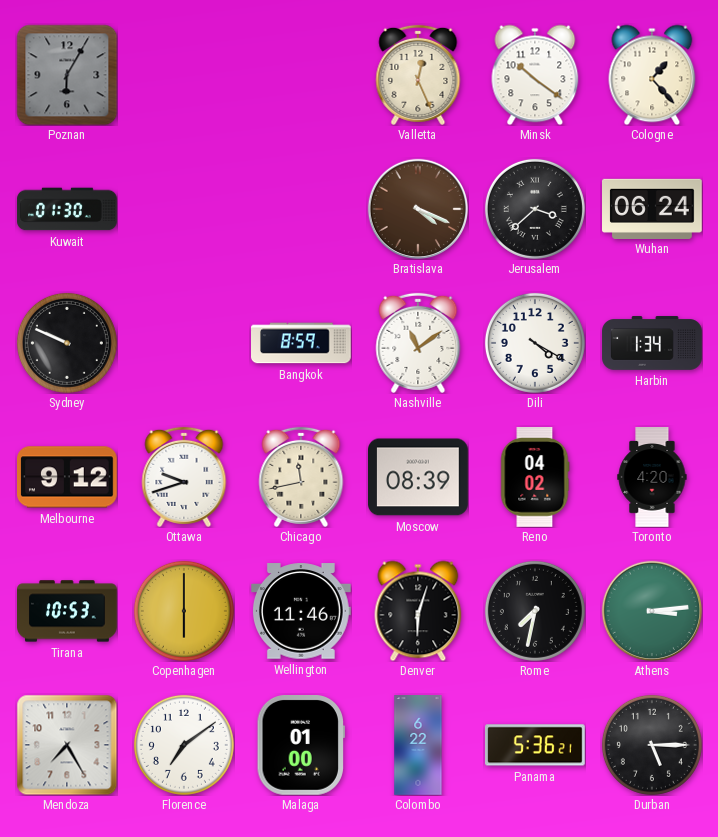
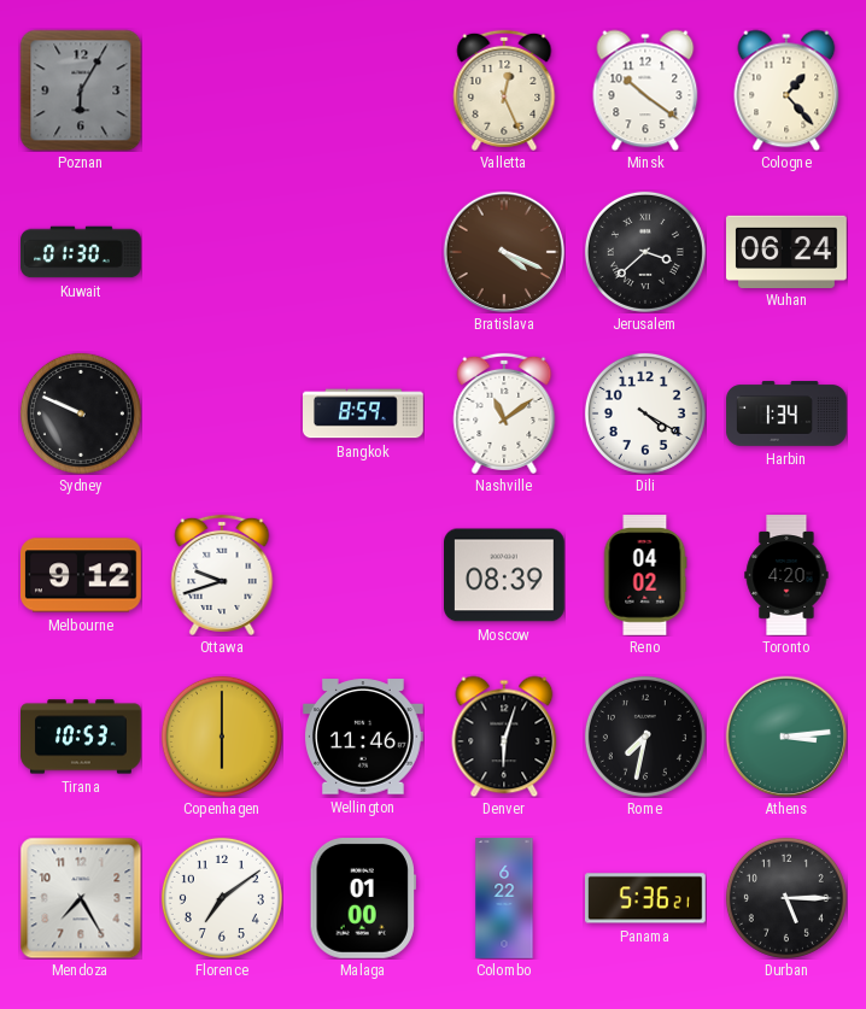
Chicago: 11:43 -> none
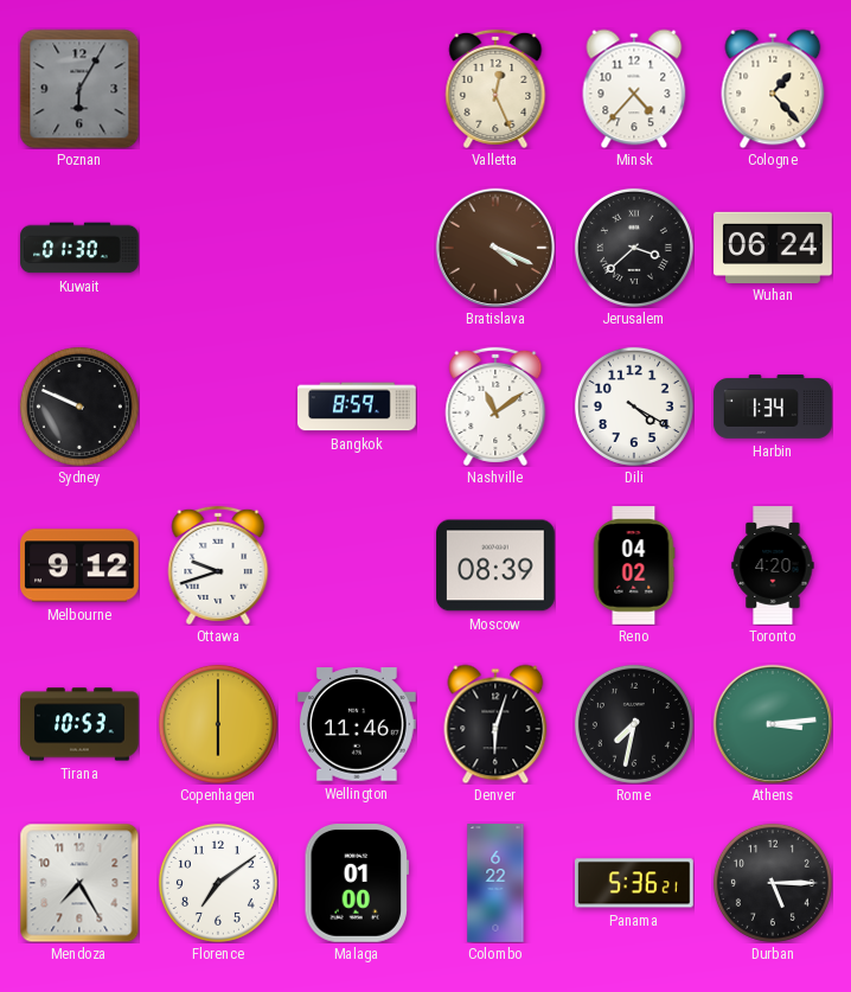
Minsk: 10:21 -> 4:37
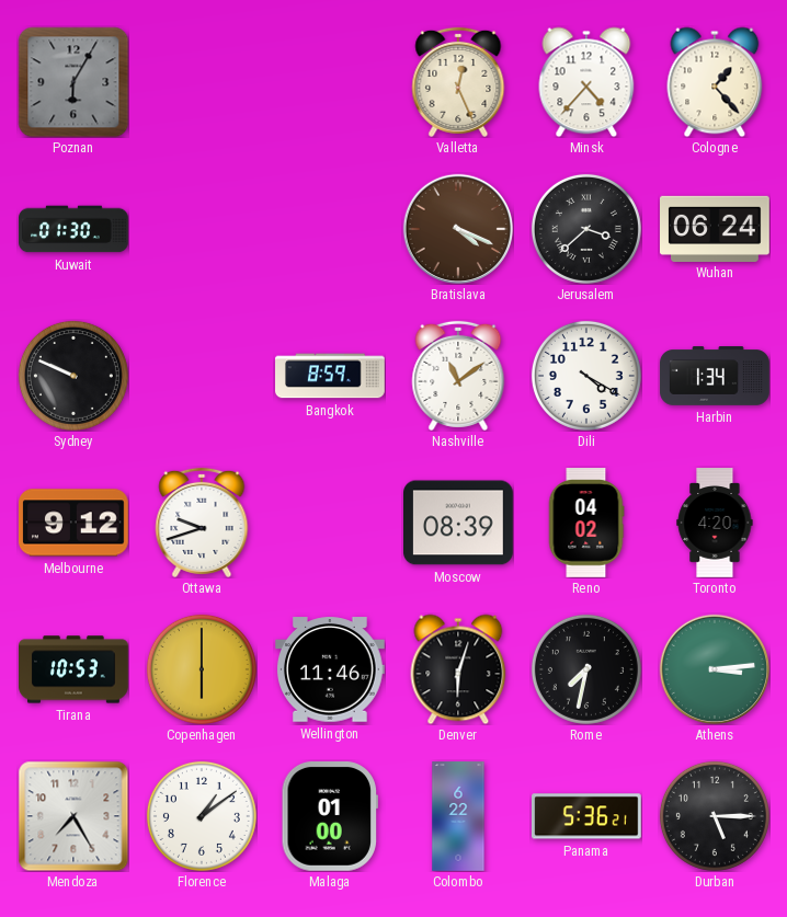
Florence: 7:09 -> 1:09
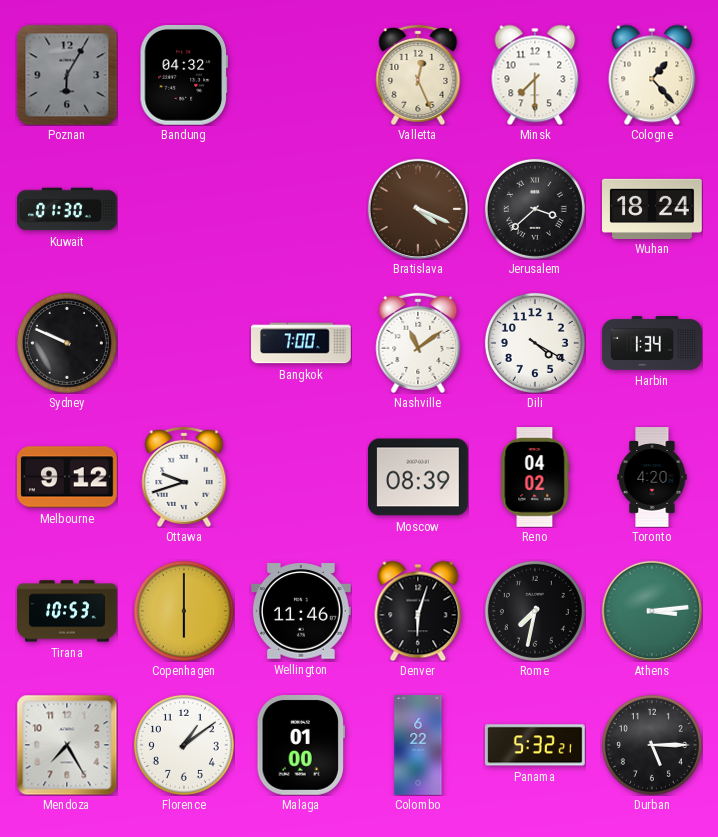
Bandung: none -> 04:32
Minsk: 4:37 -> 7:30
Wuhan: 06:24 -> 18:24
Bangkok: 8:59 -> 7:00
Panama: 5:36 -> 5:32
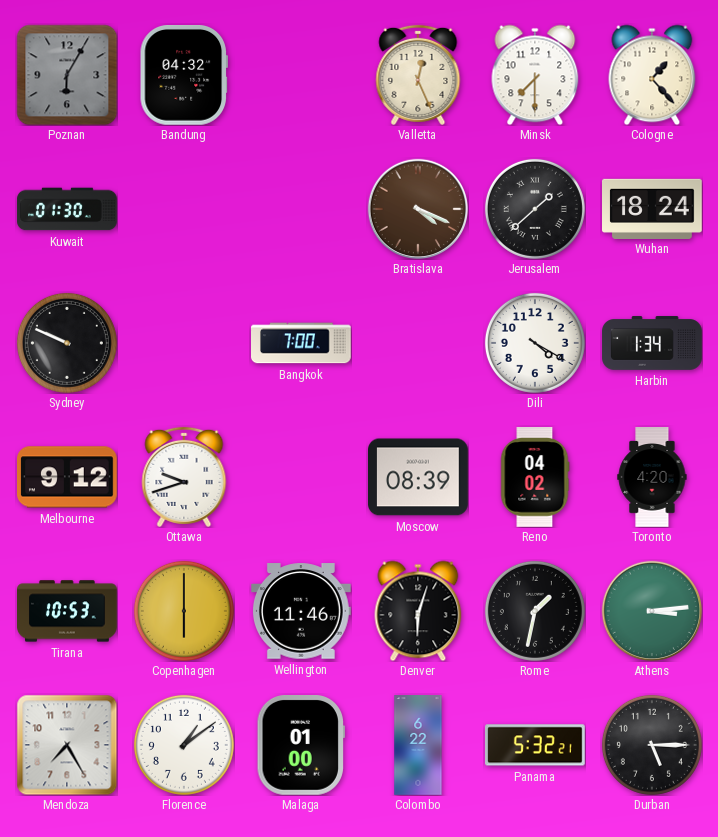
Jerusalem: 3:38 -> 1:38
Nashville: 11:09 -> none
Rome: 7:32 -> 1:32
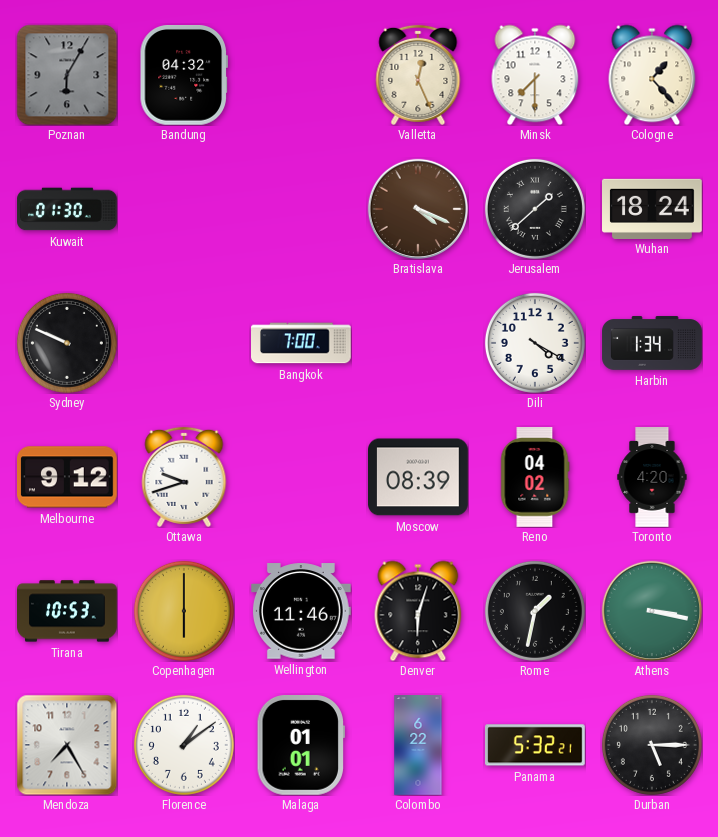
Athens: 3:14 -> 3:17
Malaga: 01:00 -> 01:01
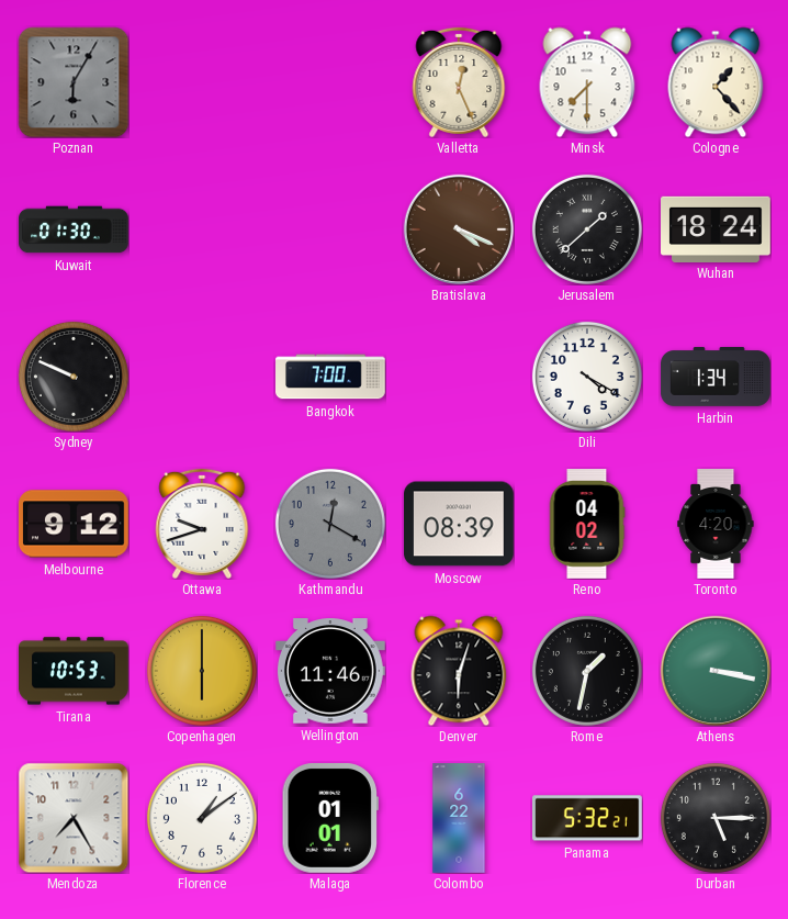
Bandung: 04:32 -> none
Kathmandu: none -> 12:20
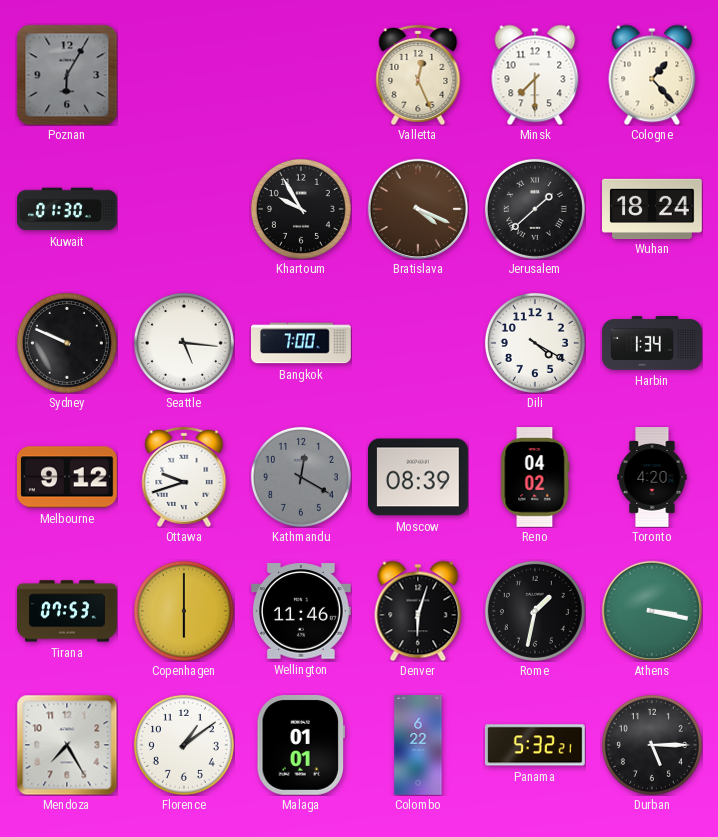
Khartoum: none -> 9:55
Seattle: none -> 5:16
Tirana: 10:53 -> 07:53
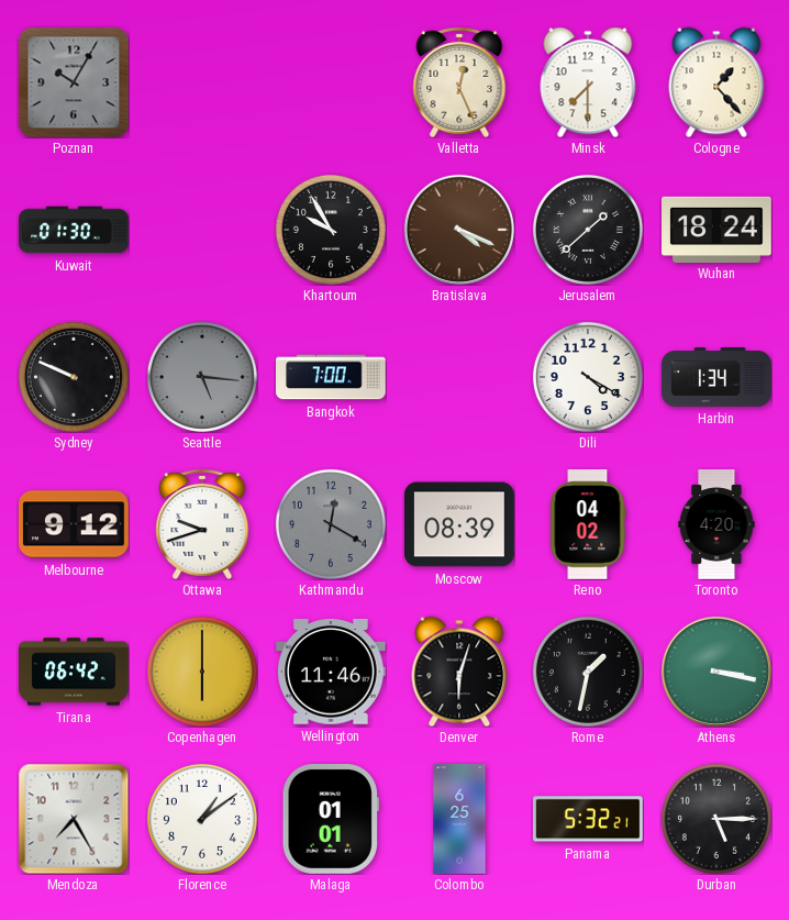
Poznan: 6:05 -> 10:05
Seattle dial: white -> grey
Tirana: 07:53 -> 06:42
Colombo: 6:22 -> 6:25
